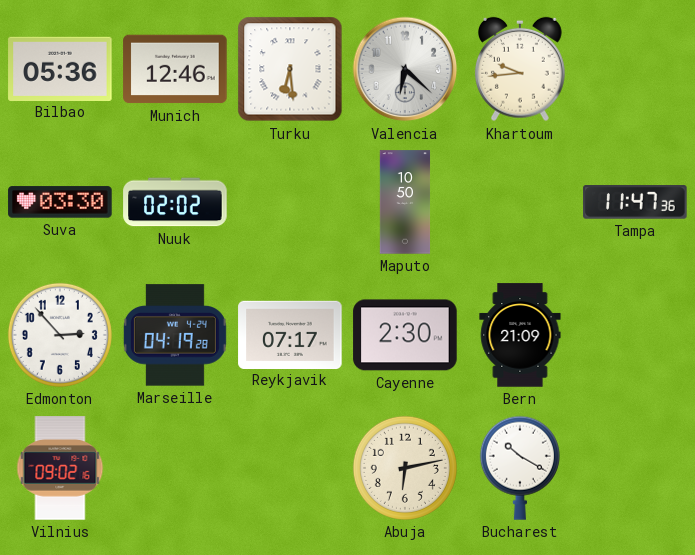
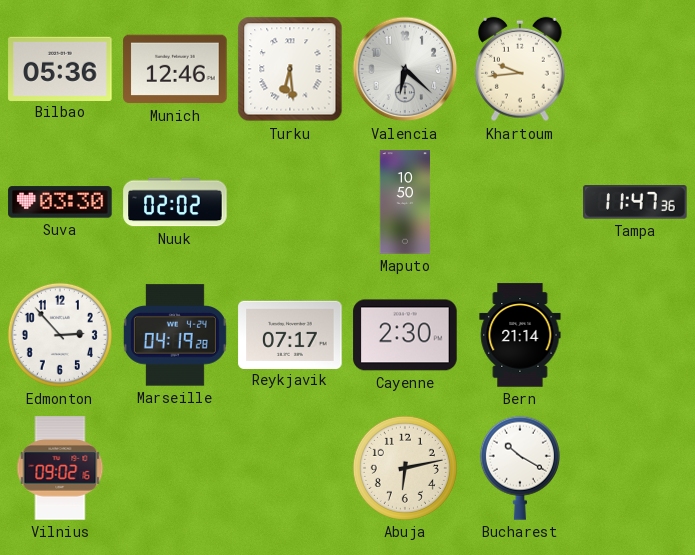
Bern: 21:09 -> 21:14
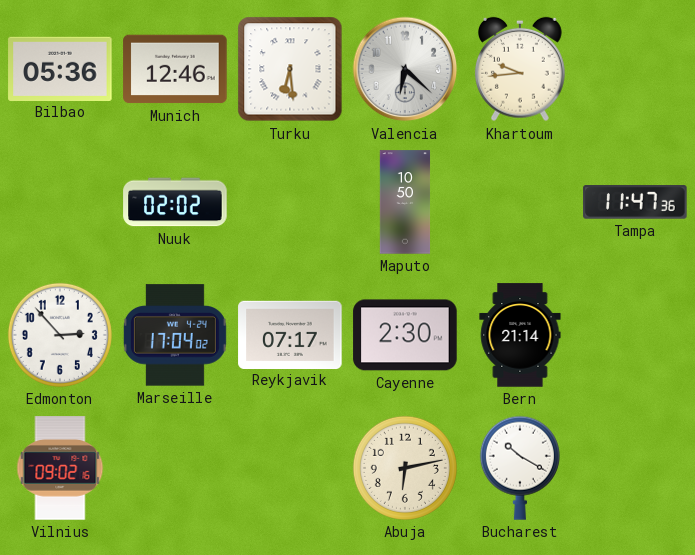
Suva: 03:30 -> none
Marseille: 04:19 -> 17:04
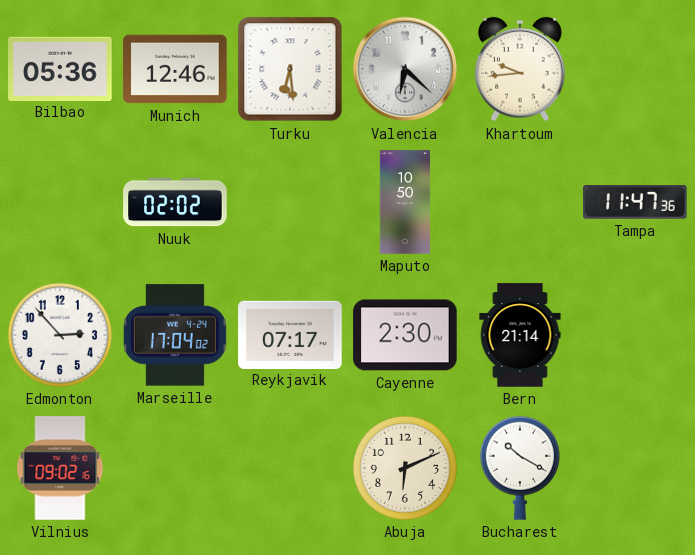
Abuja: 6:13 -> 6:11
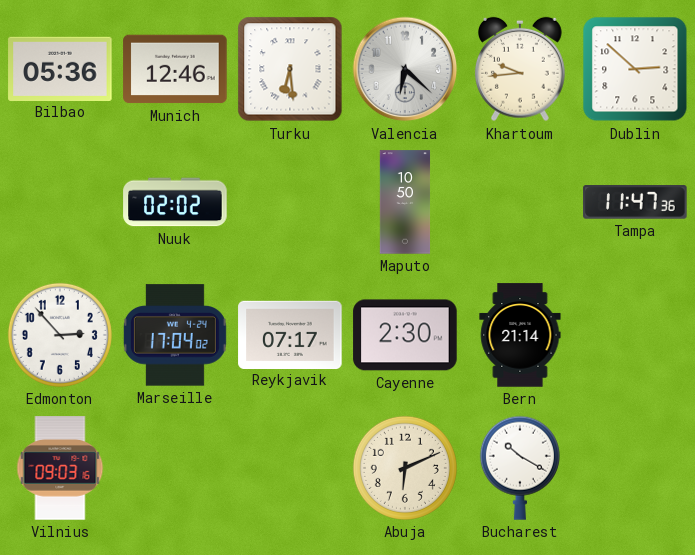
Dublin: none -> 2:52
Vilnius: 09:02 -> 09:03
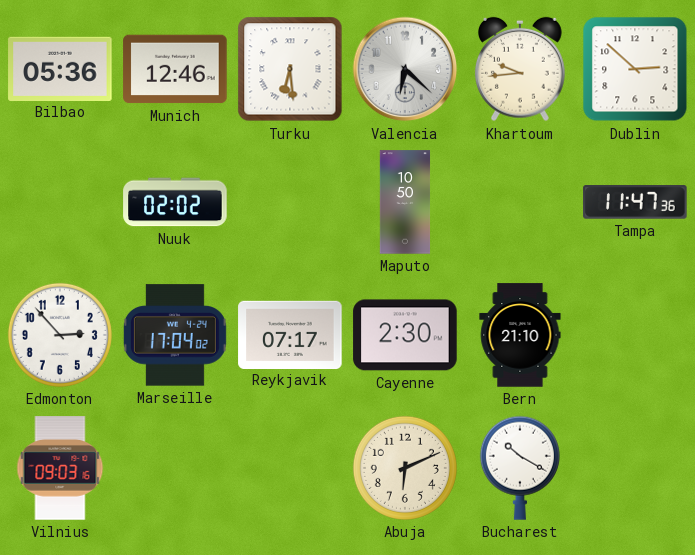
Bern: 21:14 -> 21:10
